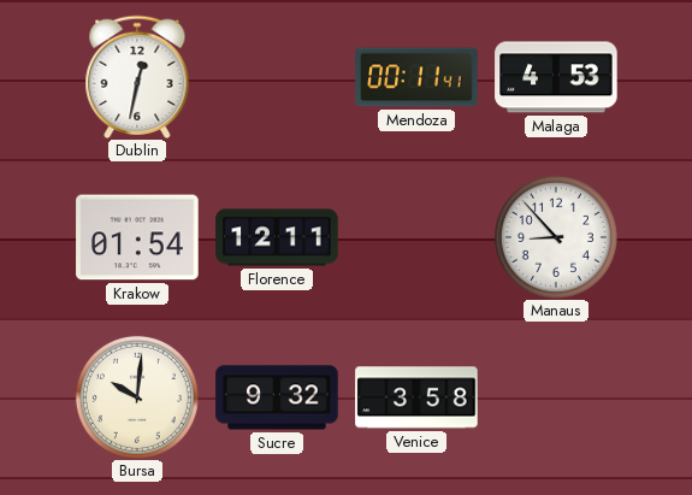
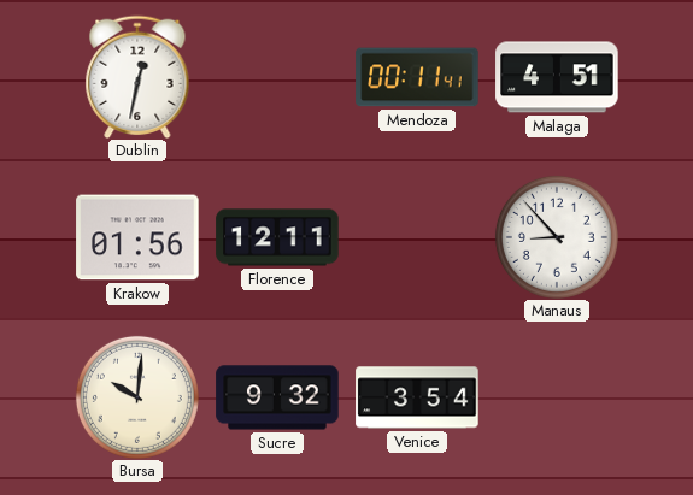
Malaga: 4:53 -> 4:51
Krakow: 01:54 -> 01:56
Venice: 3:58 -> 3:54
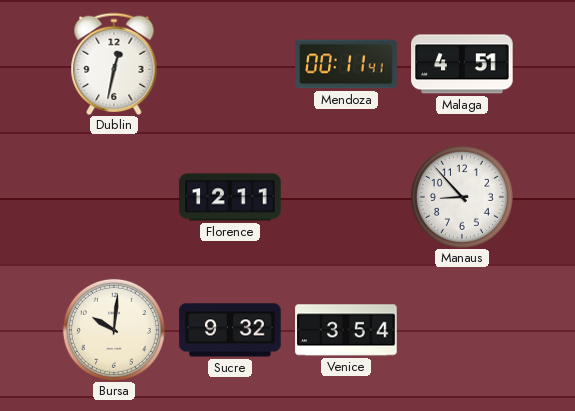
Krakow: 01:56 -> none
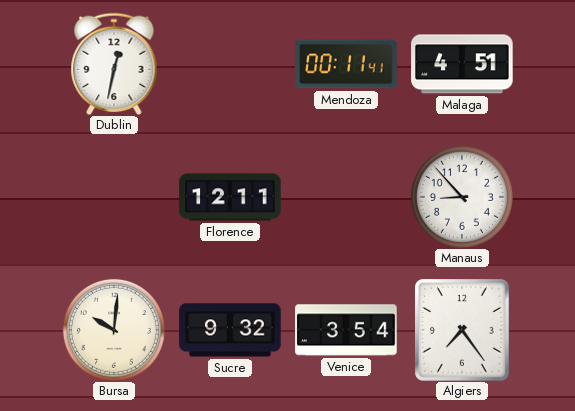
Algiers: none -> 7:24
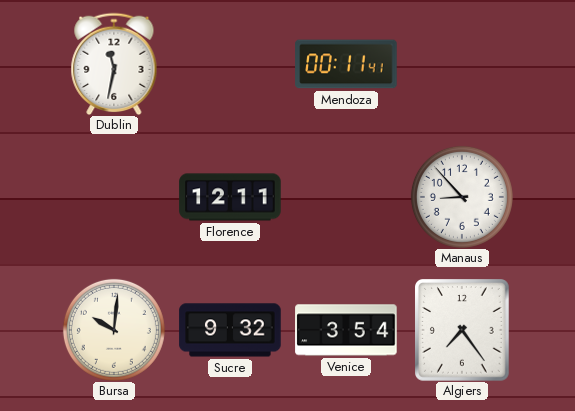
Dublin: 12:32 -> 11:32
Malaga: 4:51 -> none
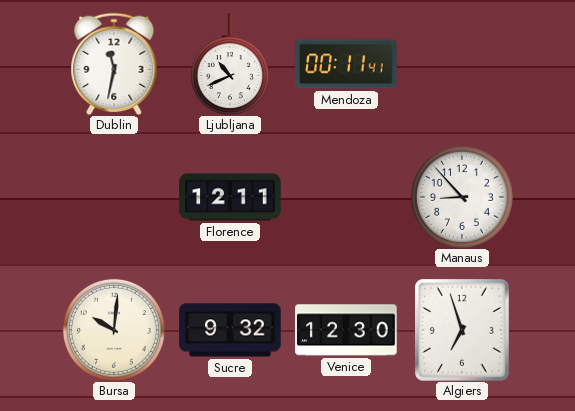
Ljubljana: none -> 10:41
Venice: 3:54 -> 12:30
Algiers: 7:24 -> 6:57
